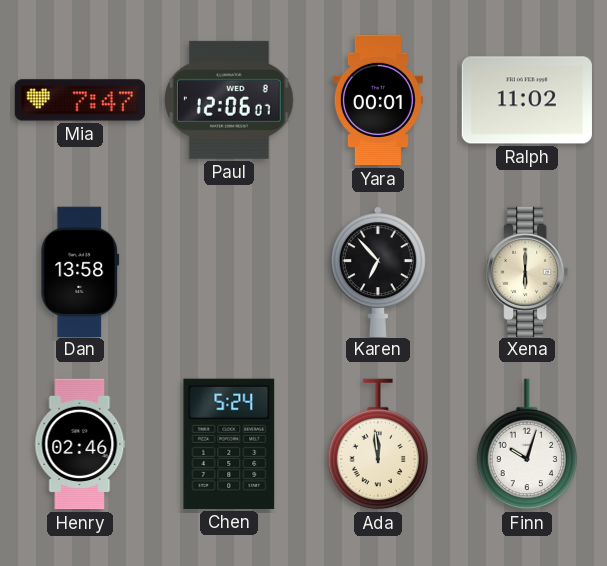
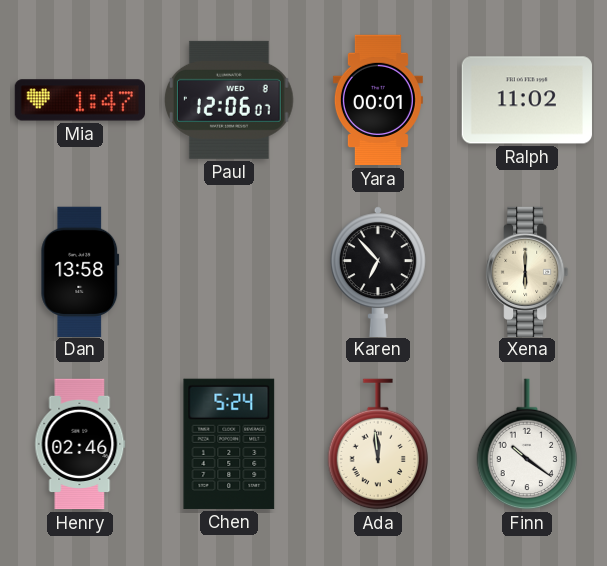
Mia: 7:47 -> 1:47
Finn: 10:03 -> 10:21
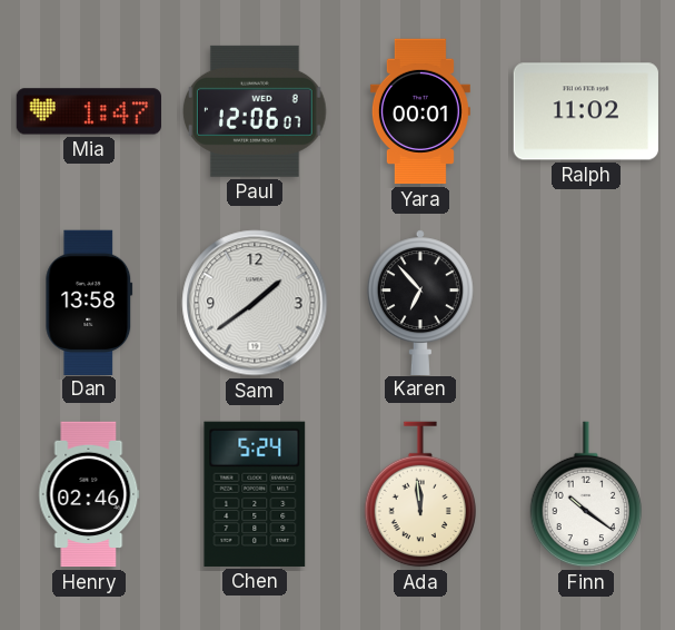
Sam: none -> 1:39
Xena: 6:00 -> none
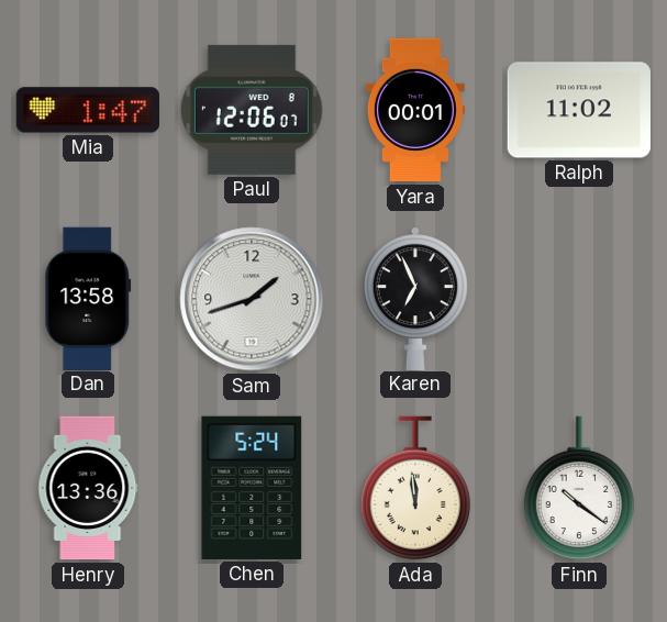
Sam: 1:39 -> 1:42
Karen: 6:53 -> 6:56
Henry: 02:46 -> 13:36
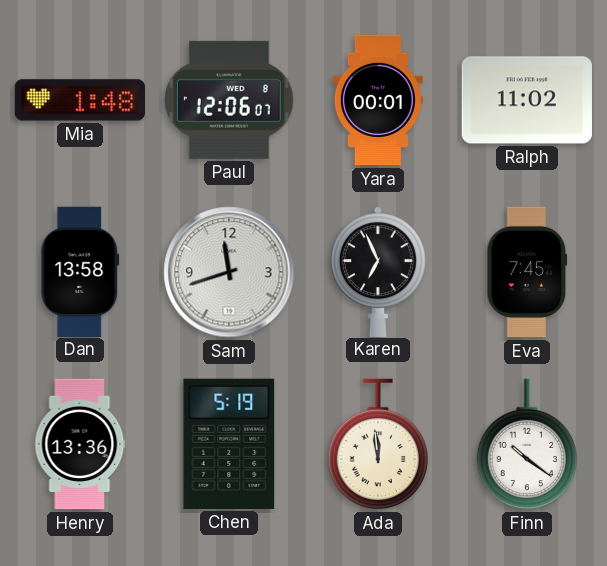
Mia: 1:47 -> 1:48
Sam: 1:42 -> 11:42
Eva: none -> 7:45
Chen: 5:24 -> 5:19
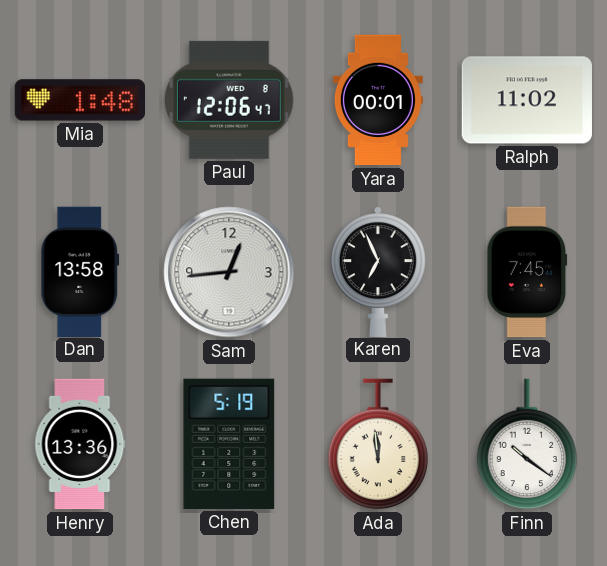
Paul: 12:06:07 -> 12:06:47
Sam: 11:42 -> 12:44
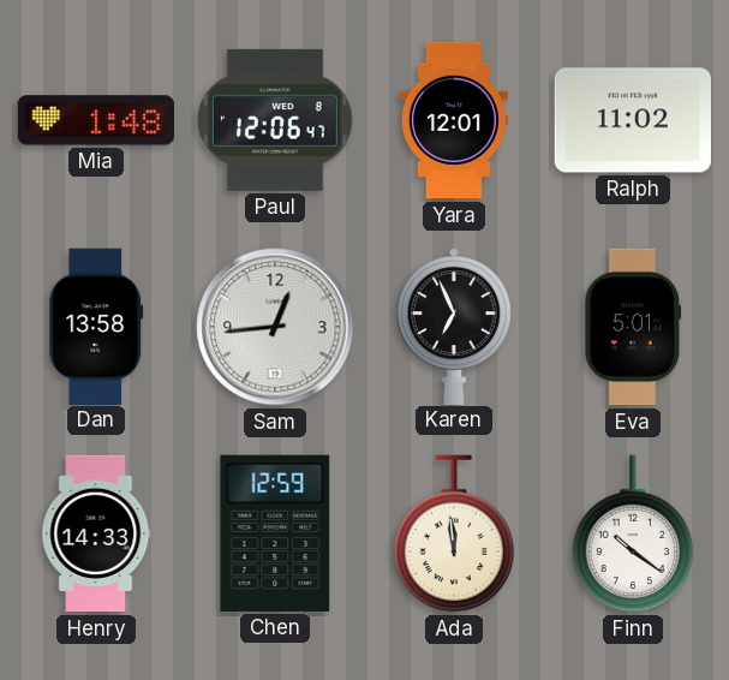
Yara: 00:01 -> 12:01
Eva: 7:45 -> 5:01
Henry: 13:36 -> 14:33
Chen: 5:19 -> 12:59
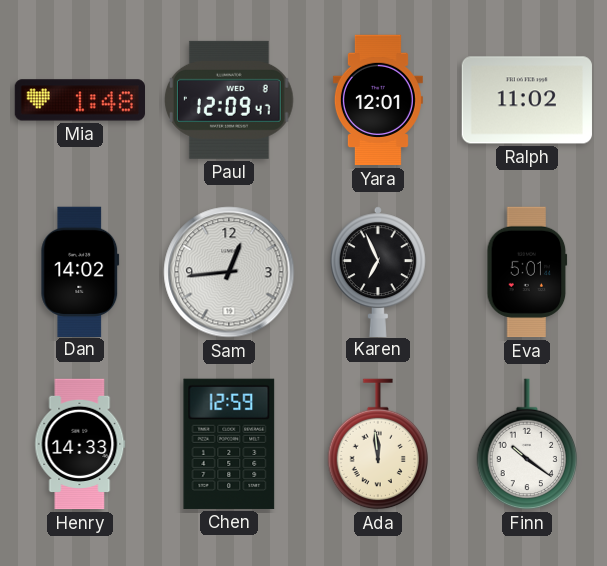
Paul: 12:06 -> 12:09
Dan: 13:58 -> 14:02
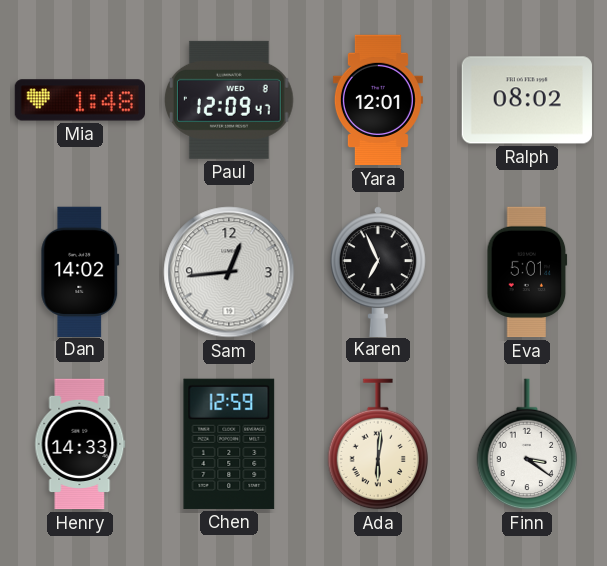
Ralph: 11:02 -> 08:02
Ada: 11:59 -> 6:01
Finn: 10:21 -> 3:21
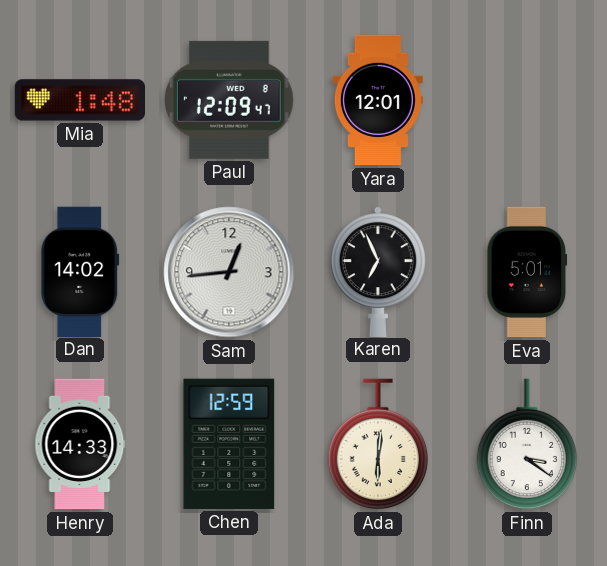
Ralph: 08:02 -> none
